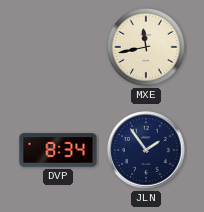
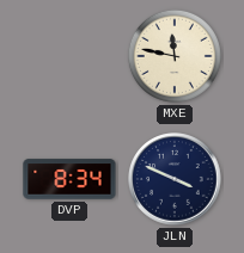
MXE: 11:43 -> 11:47
JLN: 1:54 -> 3:49
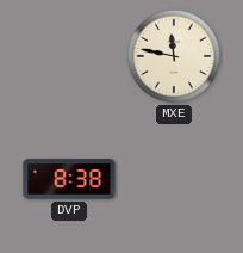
DVP: 8:34 -> 8:38
JLN: 3:49 -> none
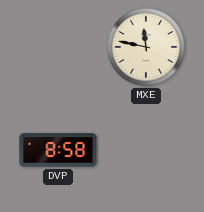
DVP: 8:38 -> 8:58
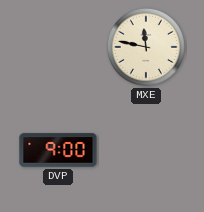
DVP: 8:58 -> 9:00
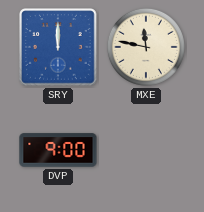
SRY: none -> 12:00
